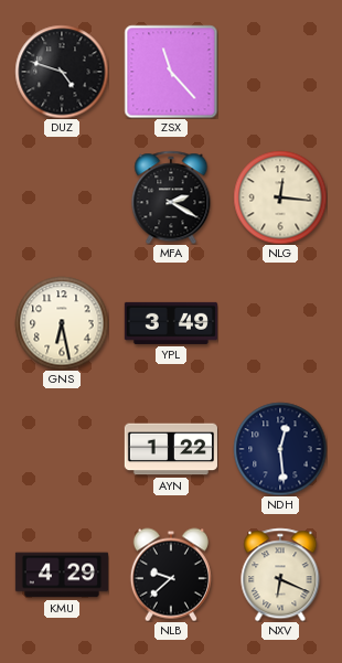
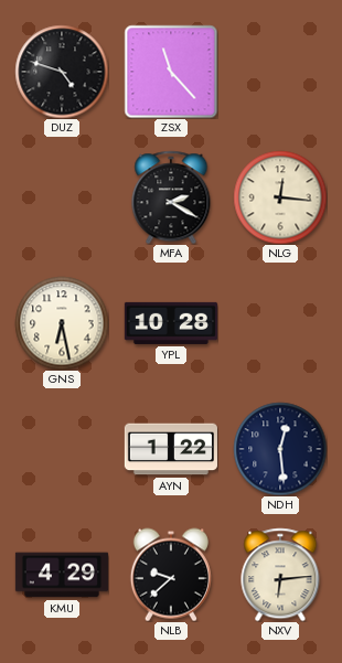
YPL: 3:49 -> 10:28
NXV: 6:19 -> 6:14
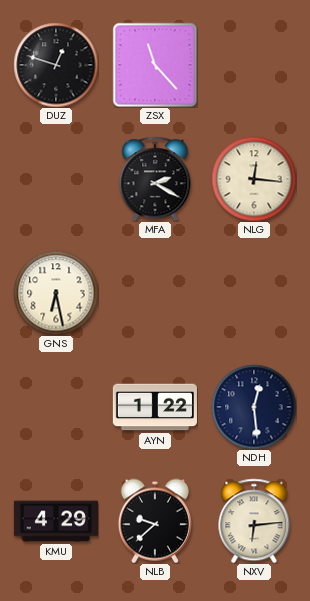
DUZ: 4:48 -> 12:48
YPL: 10:28 -> none
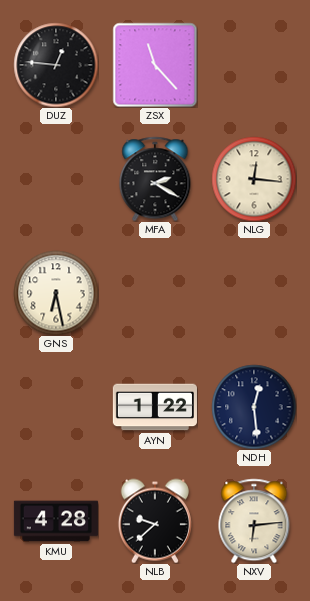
DUZ: 12:48 -> 12:46
KMU: 4:29 -> 4:28
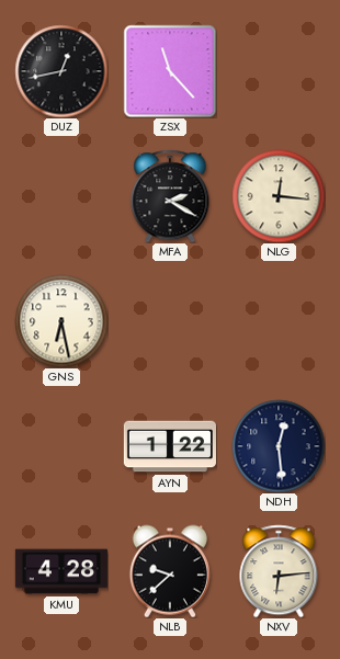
DUZ: 12:46 -> 12:43
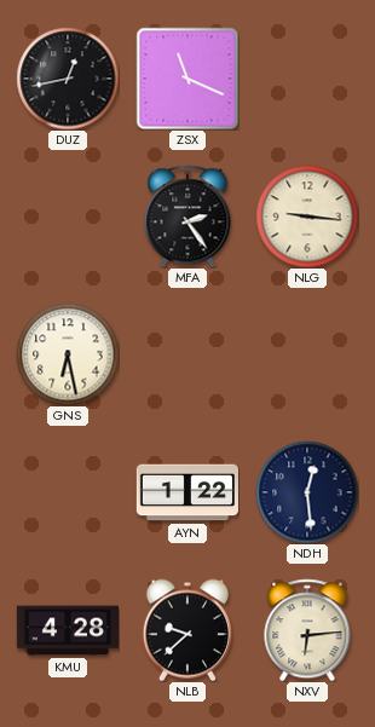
ZSX: 11:23 -> 11:19
MFA: 2:20 -> 2:24
NLG: 12:16 -> 9:16
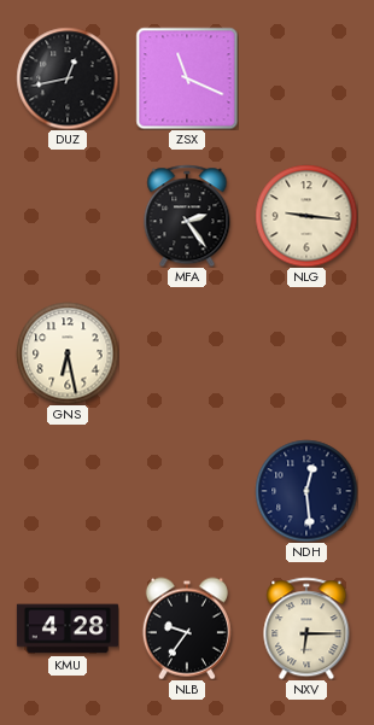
AYN: 1:22 -> none
NLB: 9:38 -> 9:36
NXV: 6:14 -> 6:15
